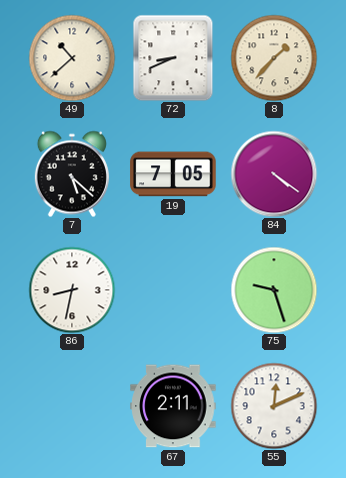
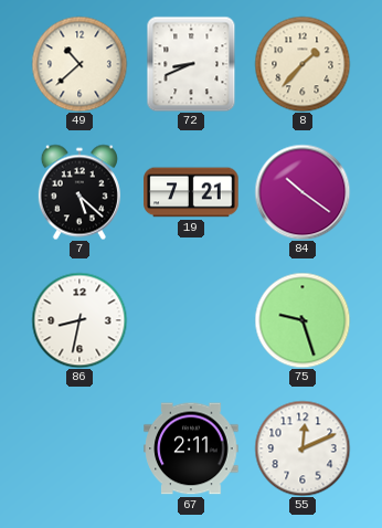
19: 7:05 -> 7:21
84: 4:21 -> 10:21
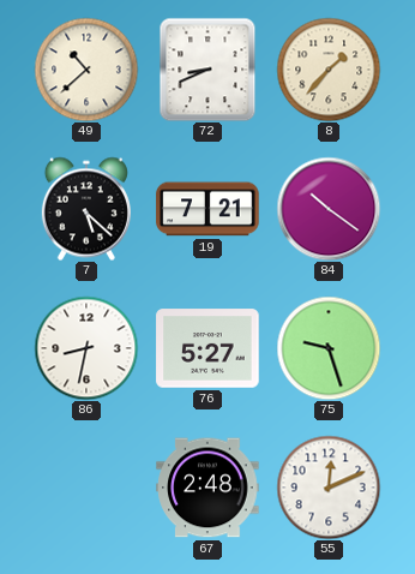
76: none -> 5:27
67: 2:11 -> 2:48
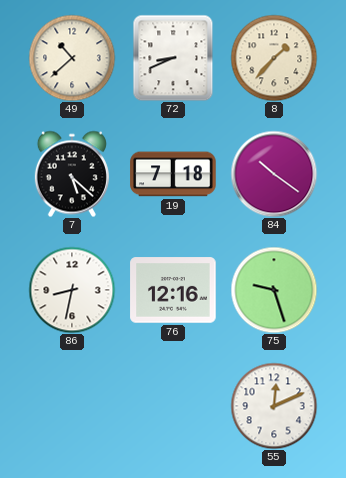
19: 7:21 -> 7:18
76: 5:27 -> 12:16
67: 2:48 -> none
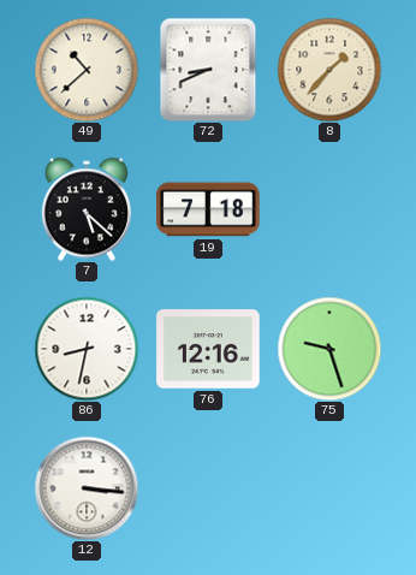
84: 10:21 -> none
12: none -> 3:16
55: 12:11 -> none
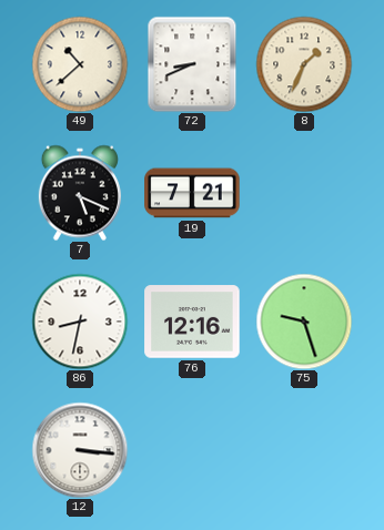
8: 1:37 -> 1:34
7: 5:22 -> 5:19
19: 7:18 -> 7:21
